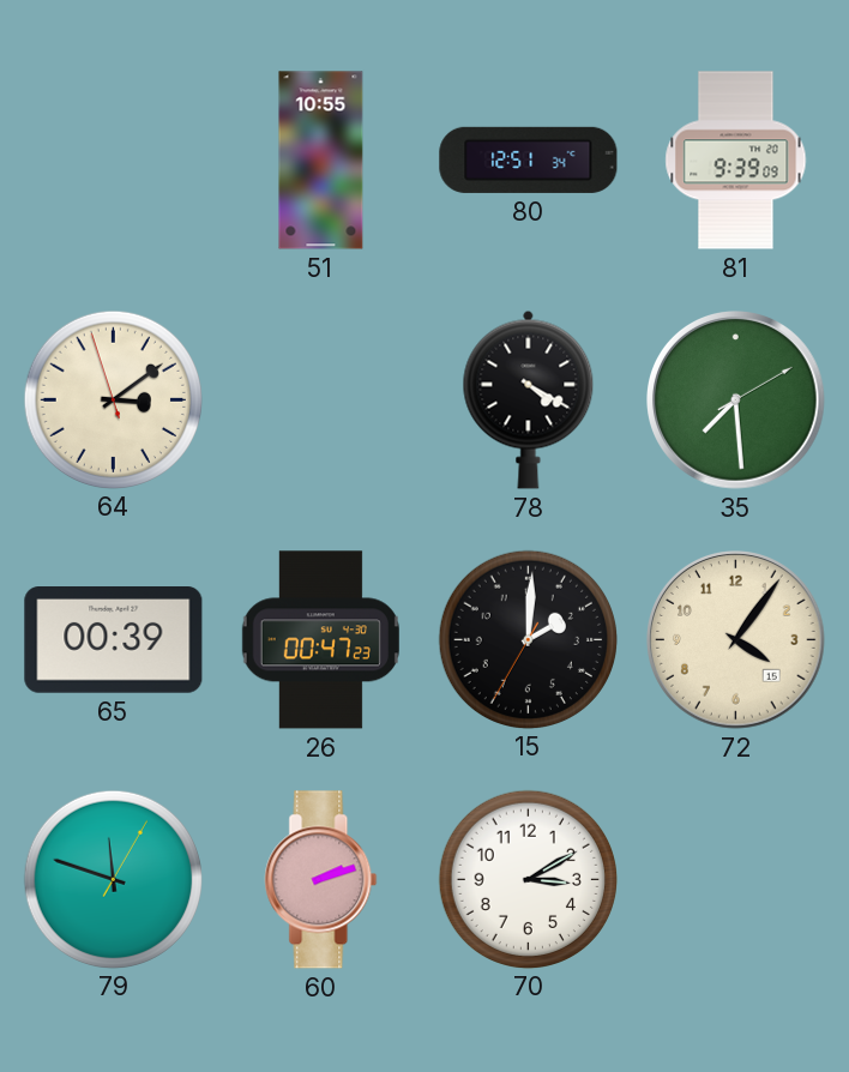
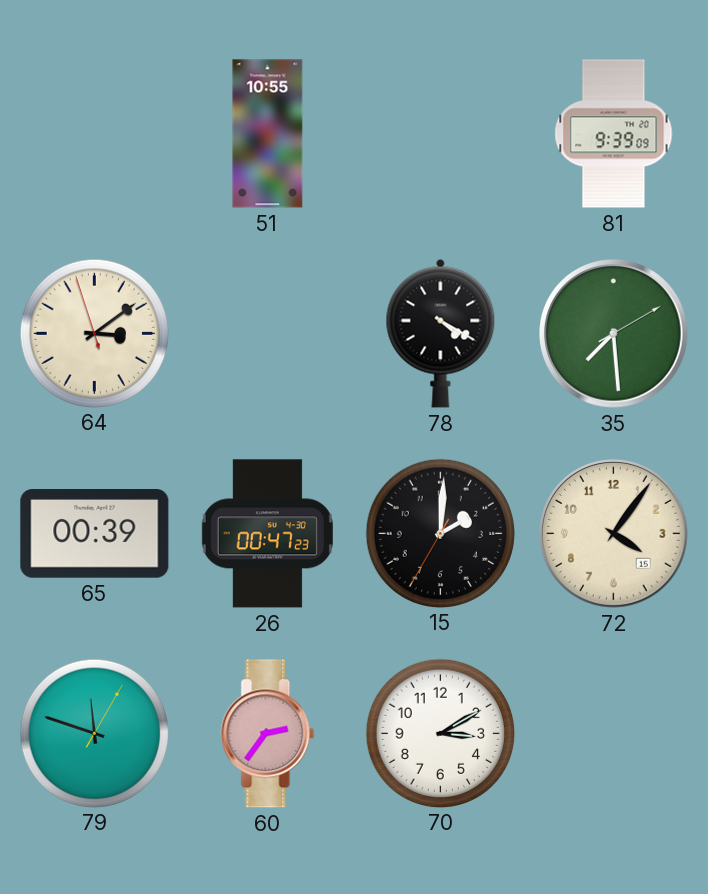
80: 12:51 -> none
60: 2:12 -> 2:36
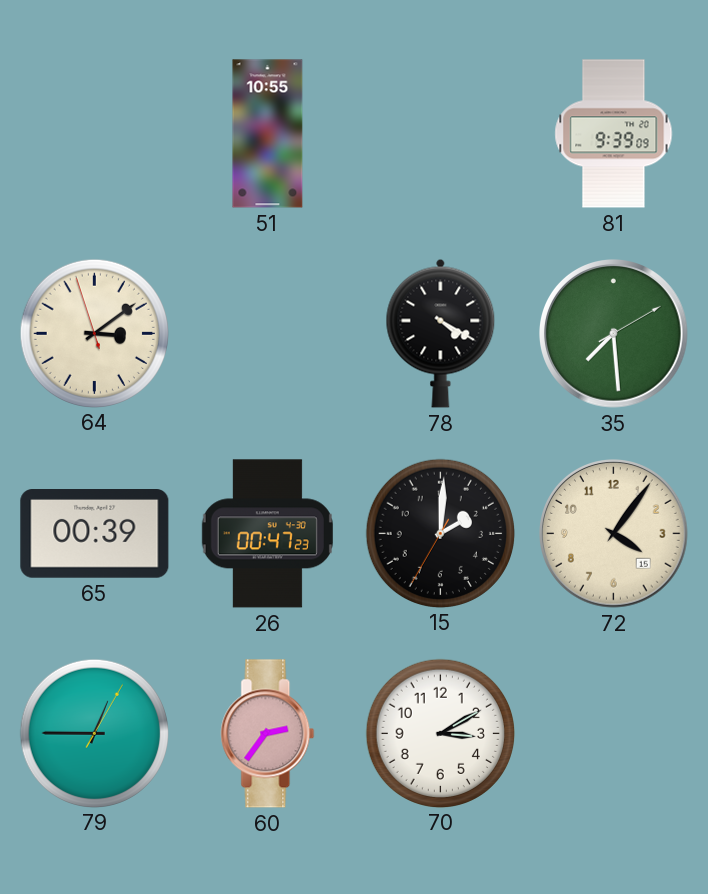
79: 11:48 -> 12:45
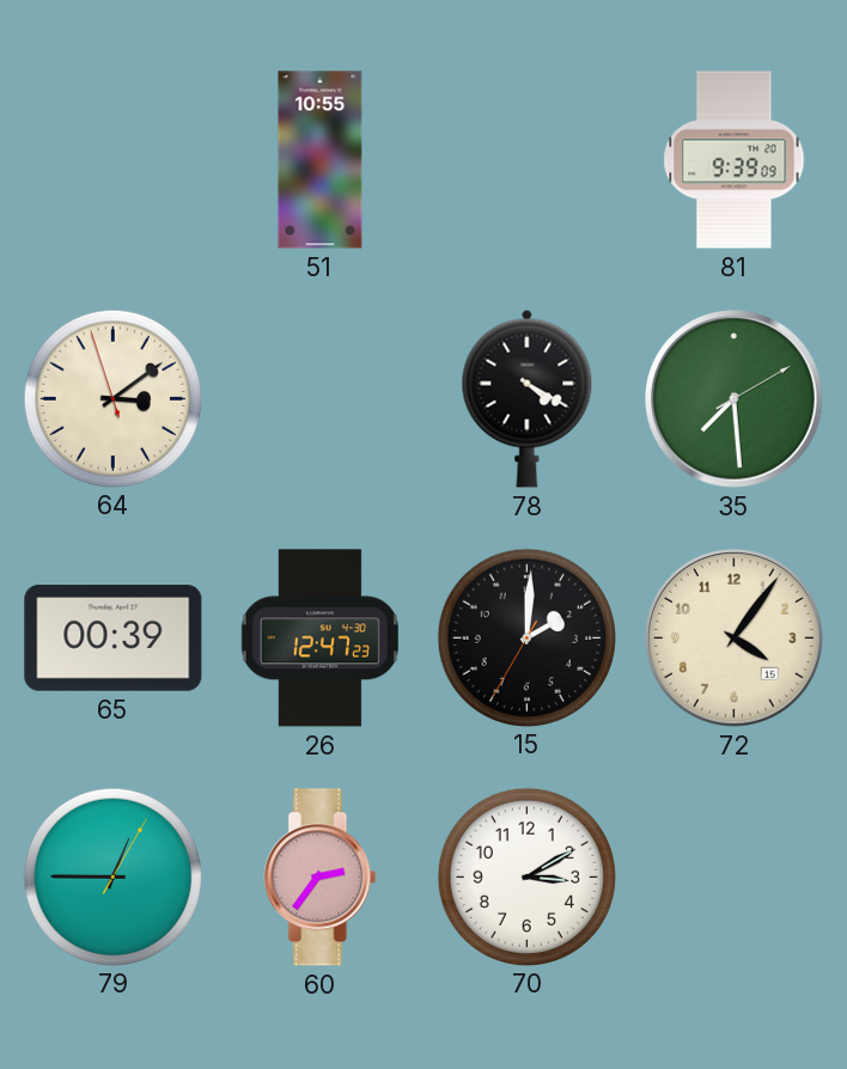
26: 00:47 -> 12:47
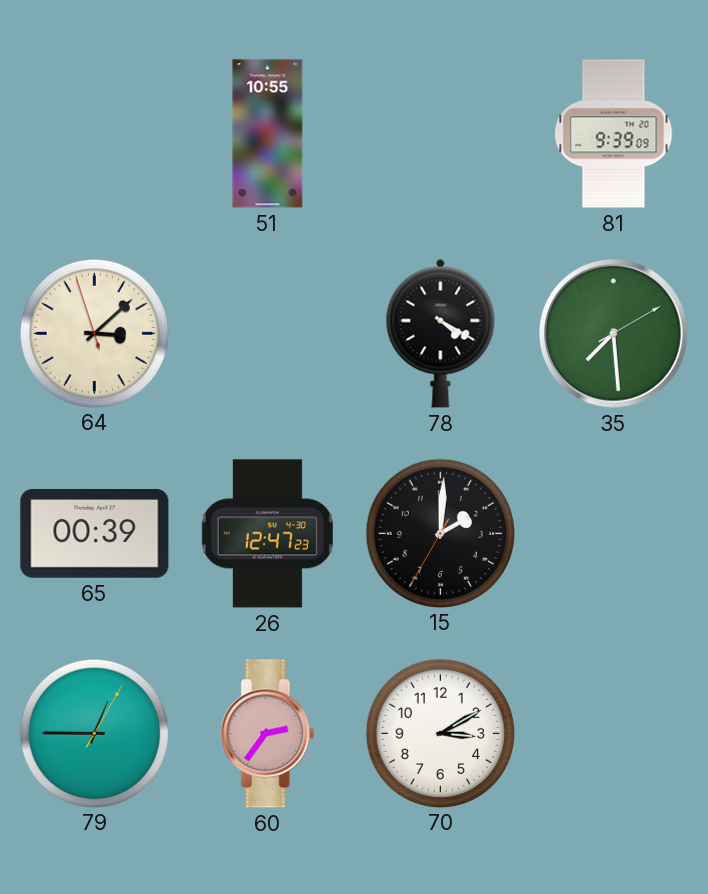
64: 3:08 -> 3:07
72: 4:06 -> none
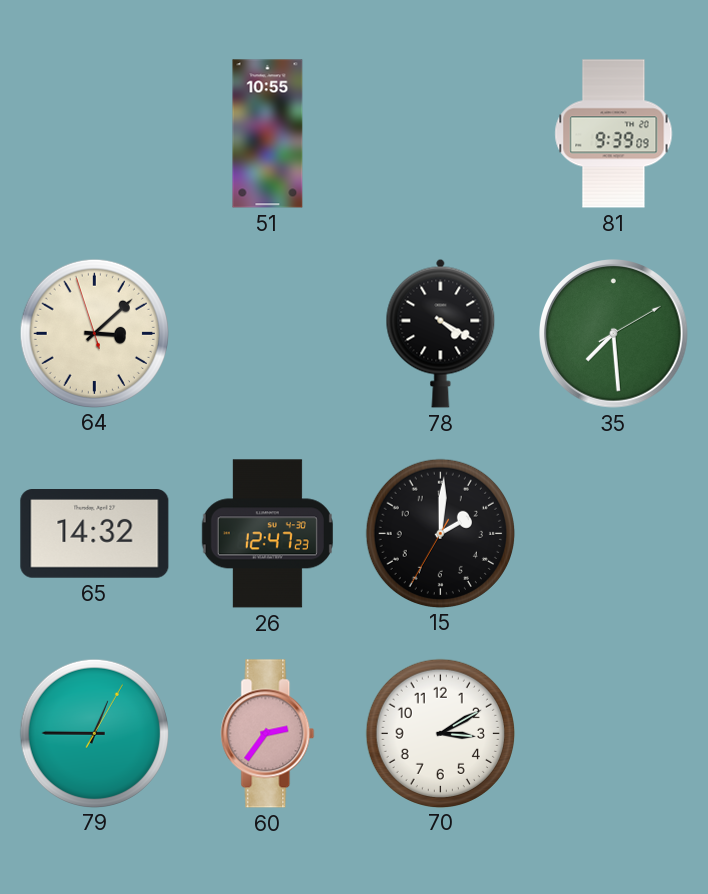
65: 00:39 -> 14:32
